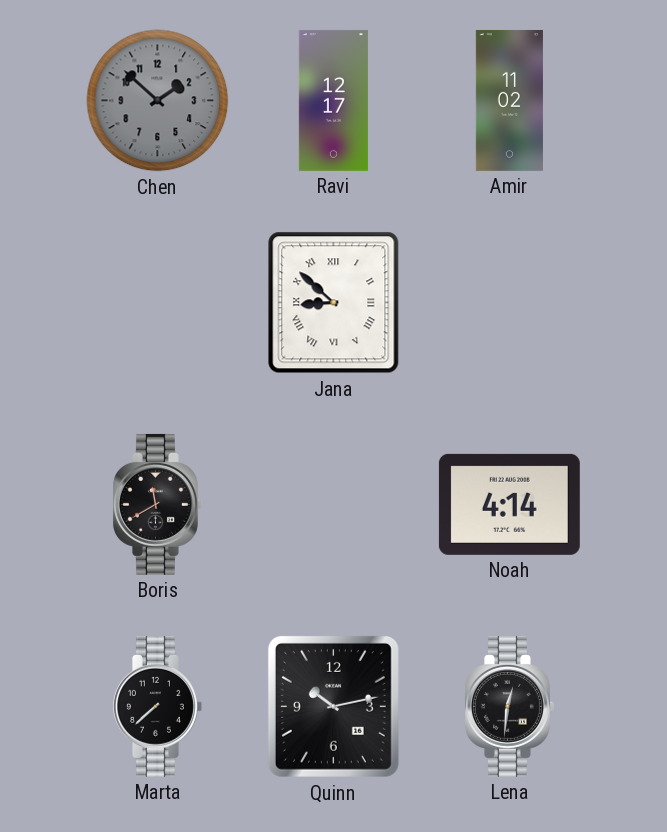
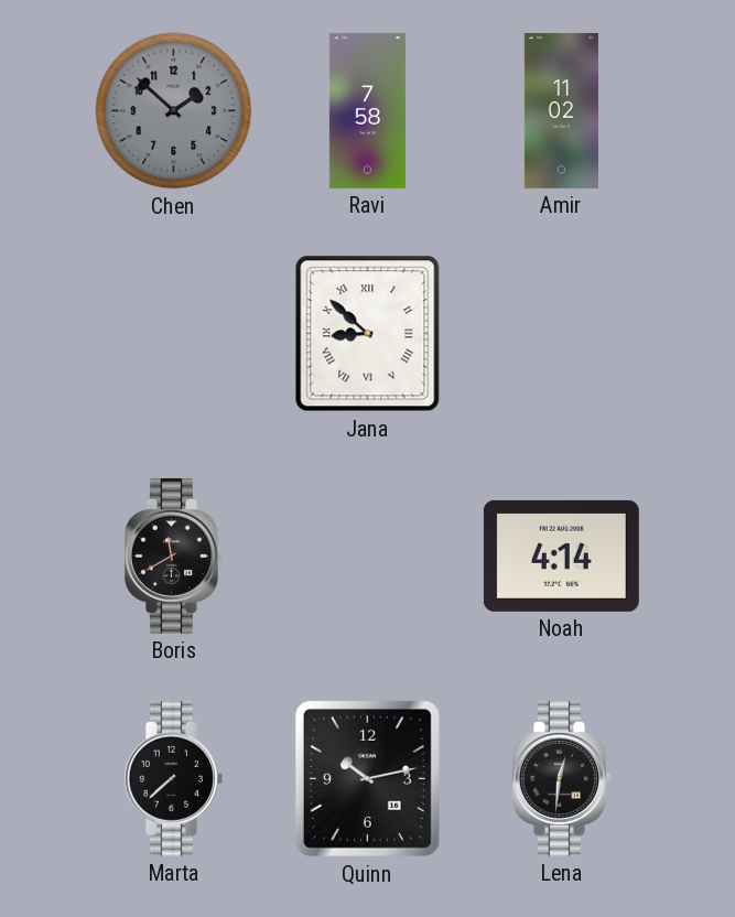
Ravi: 12:17 -> 7:58
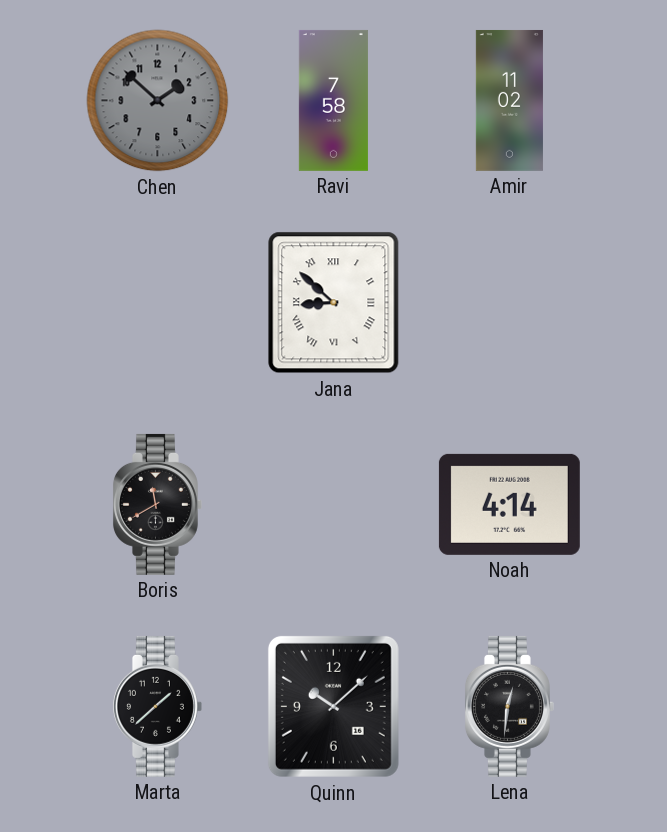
Marta: 7:38 -> 1:38
Quinn: 10:13 -> 10:08
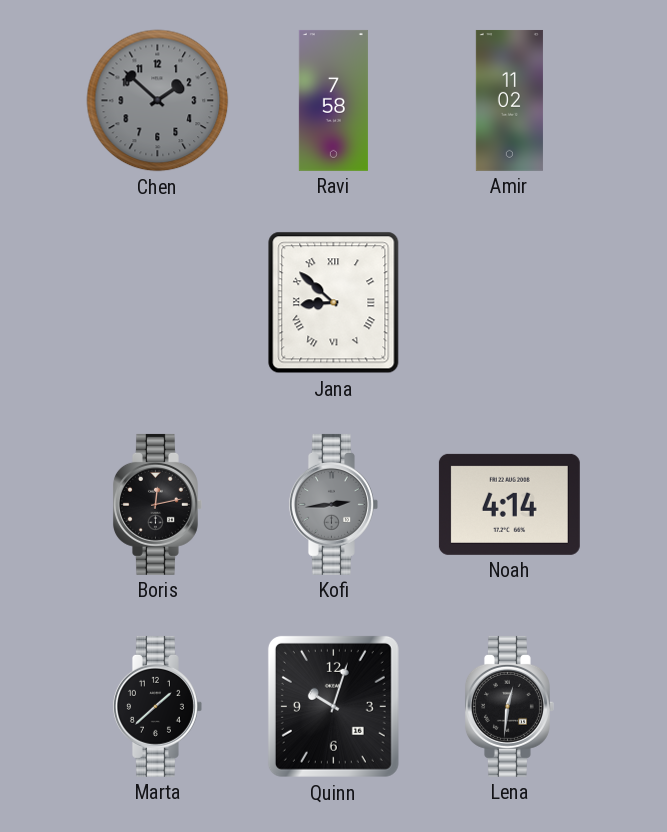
Boris: 11:40 -> 12:13
Kofi: none -> 2:44
Quinn: 10:08 -> 10:03
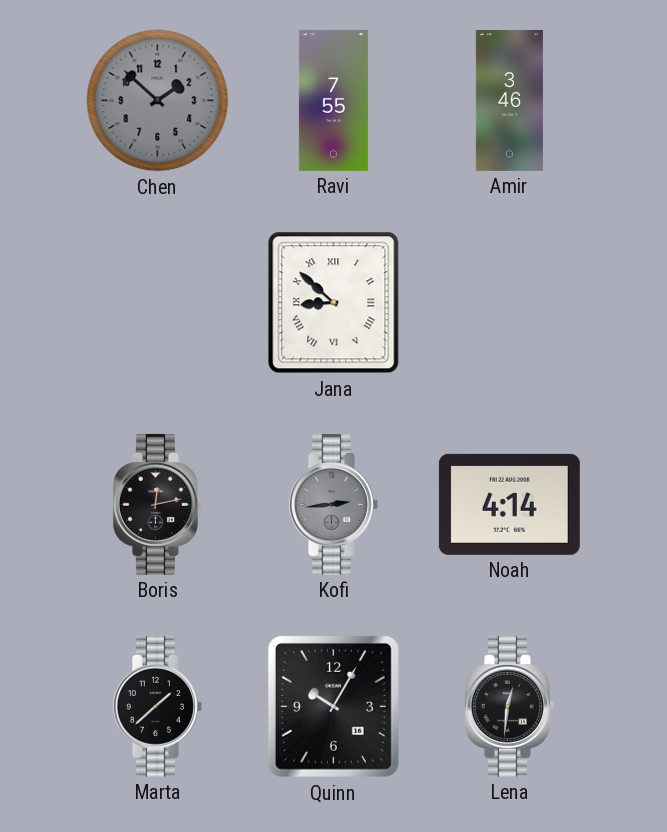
Ravi: 7:58 -> 7:55
Amir: 11:02 -> 3:46
Quinn: 10:03 -> 10:05
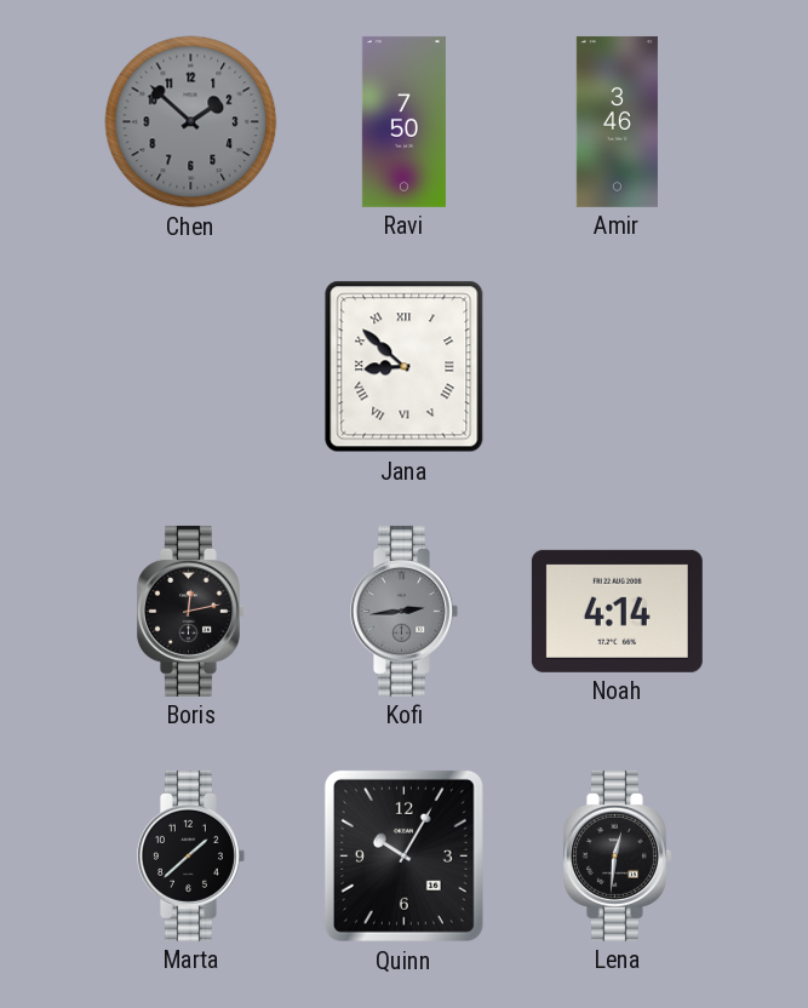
Ravi: 7:55 -> 7:50
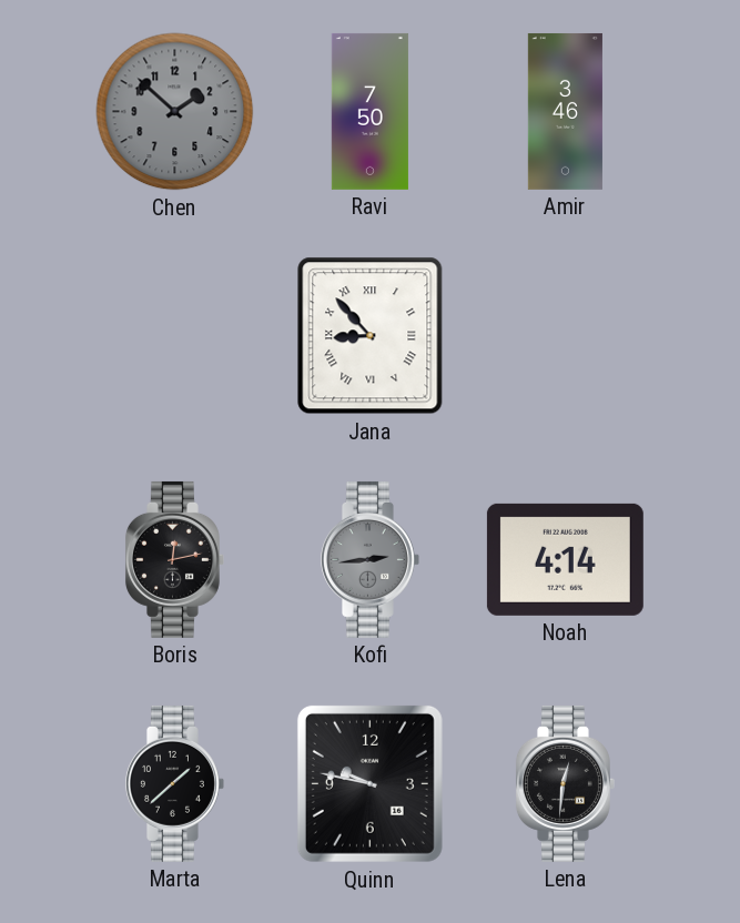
Jana: 8:52 -> 8:53
Quinn: 10:05 -> 9:47
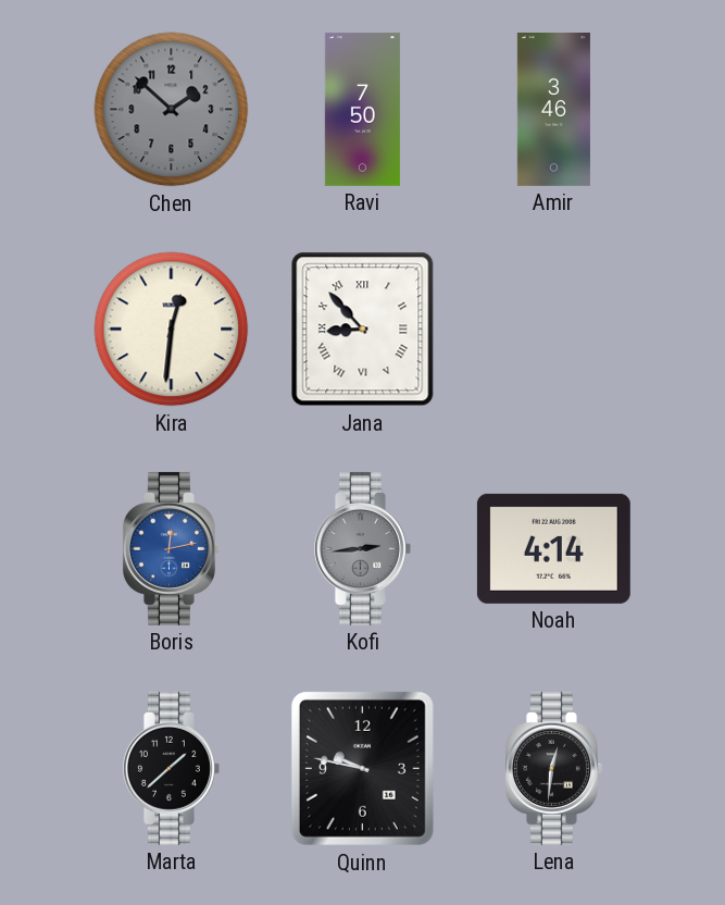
Kira: none -> 12:31
Boris dial: black -> blue
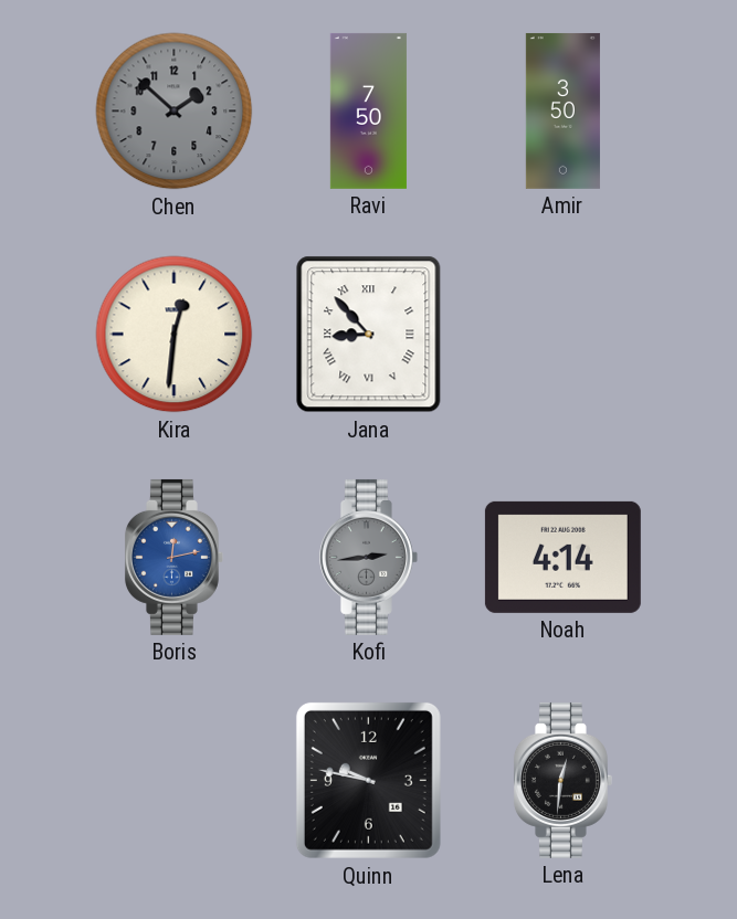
Amir: 3:46 -> 3:50
Marta: 1:38 -> none
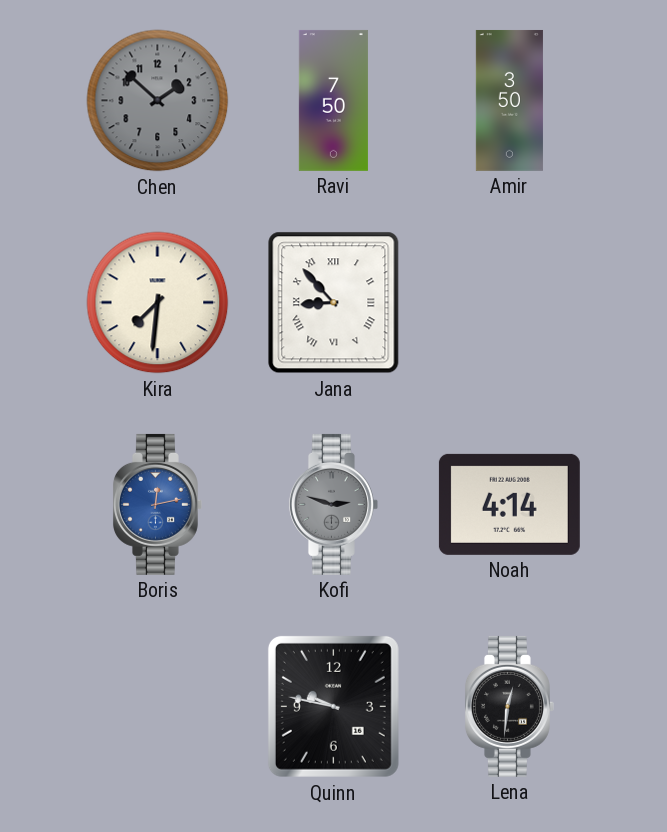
Kira: 12:31 -> 7:31
Kofi: 2:44 -> 2:48
